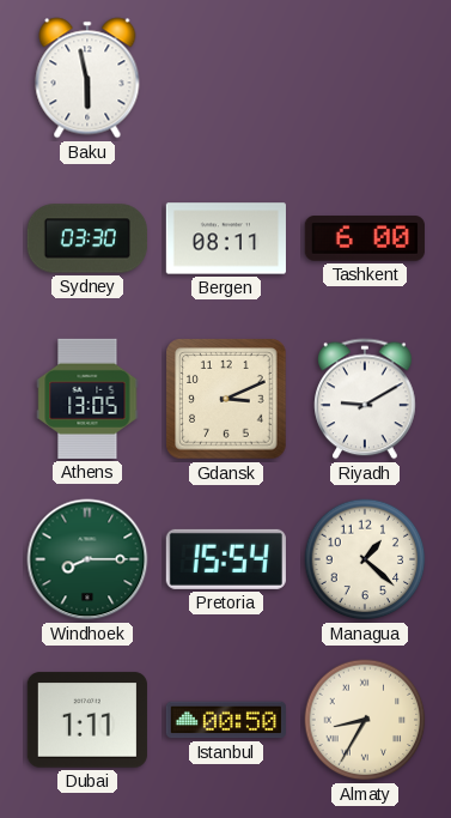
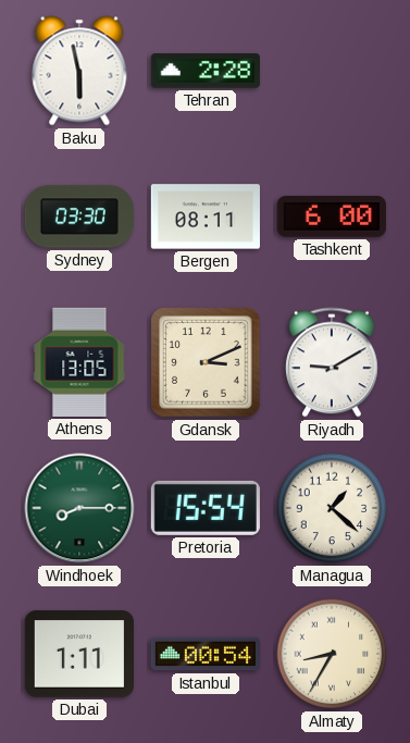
Tehran: none -> 2:28
Istanbul: 00:50 -> 00:54
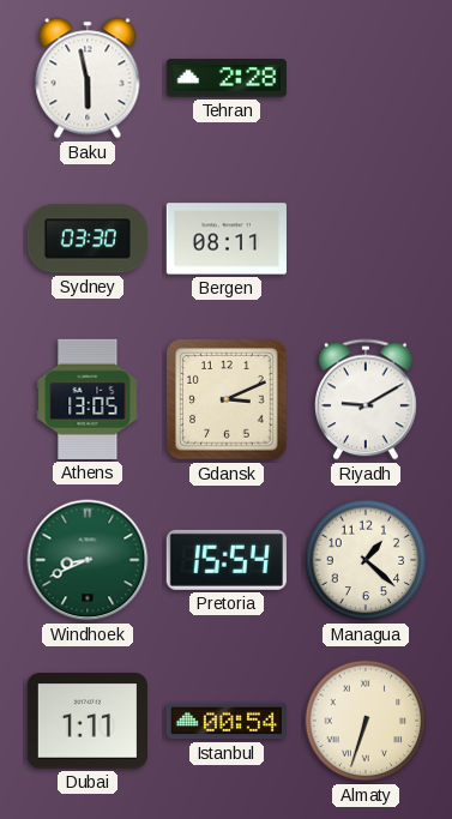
Tashkent: 6:00 -> none
Windhoek: 8:15 -> 8:41
Almaty: 8:35 -> 6:33
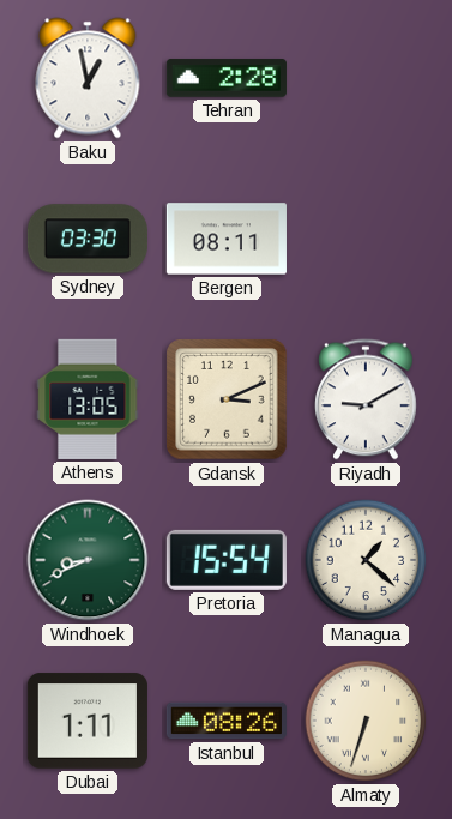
Baku: 5:58 -> 12:58
Istanbul: 00:54 -> 08:26
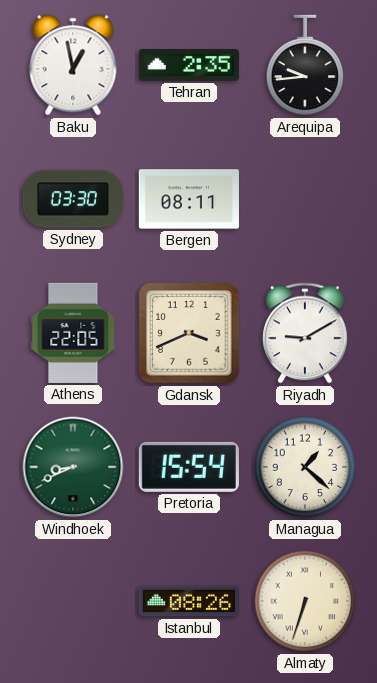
Tehran: 2:28 -> 2:35
Arequipa: none -> 9:44
Athens: 13:05 -> 22:05
Gdansk: 3:11 -> 3:41
Dubai: 1:11 -> none
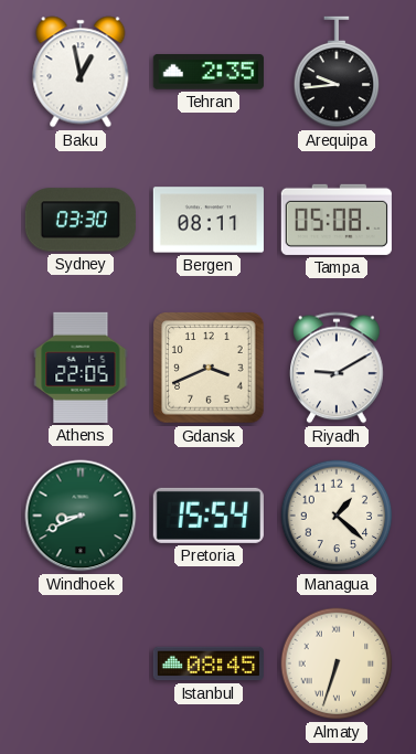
Tampa: none -> 05:08
Istanbul: 08:26 -> 08:45
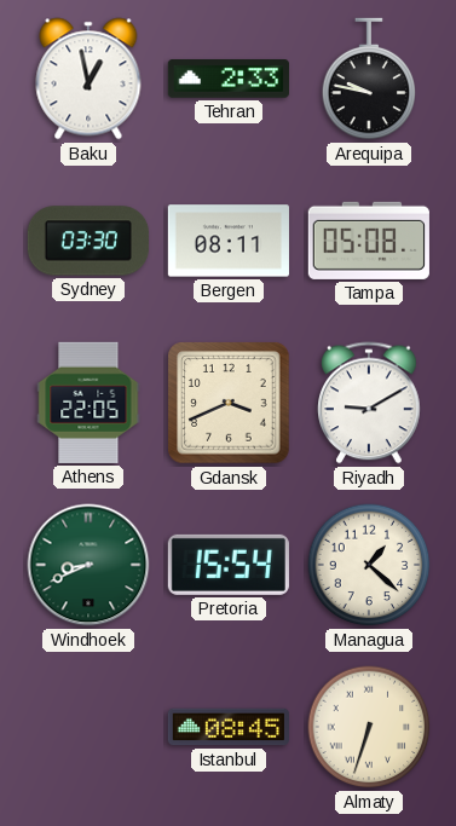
Tehran: 2:35 -> 2:33
Arequipa: 9:44 -> 9:47
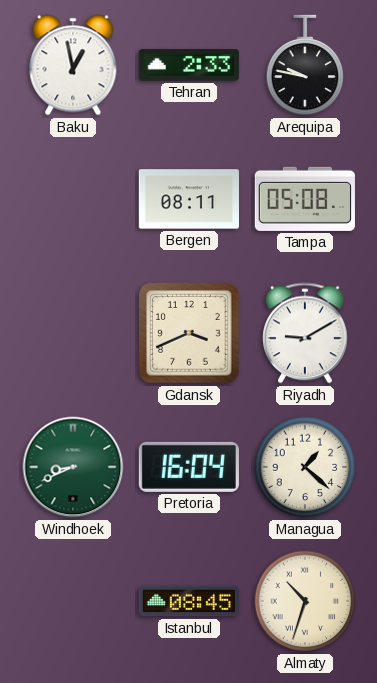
Sydney: 03:30 -> none
Athens: 22:05 -> none
Pretoria: 15:54 -> 16:04
Almaty: 6:33 -> 10:33
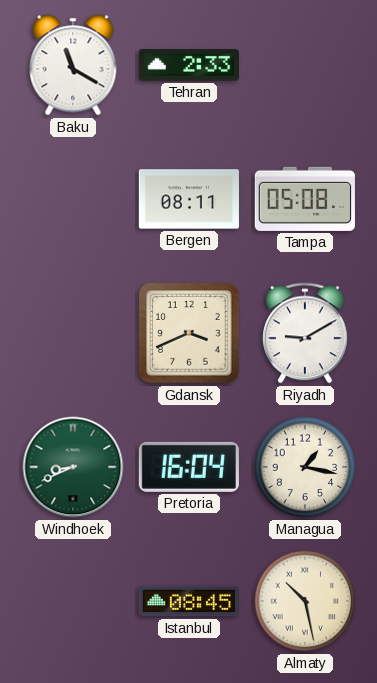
Baku: 12:58 -> 11:20
Arequipa: 9:47 -> none
Managua: 1:22 -> 1:17
Almaty: 10:33 -> 10:28
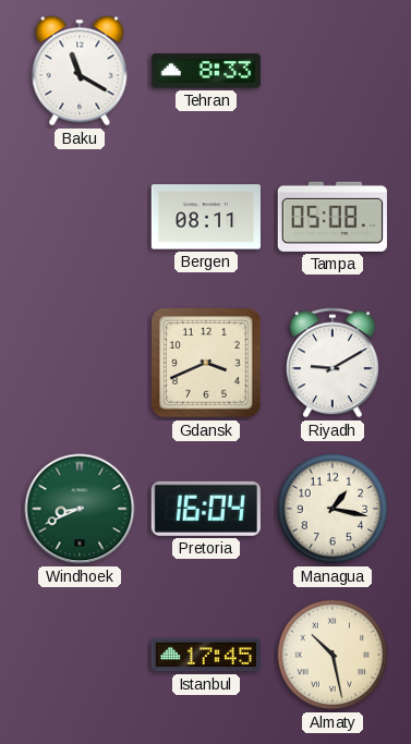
Tehran: 2:33 -> 8:33
Istanbul: 08:45 -> 17:45
